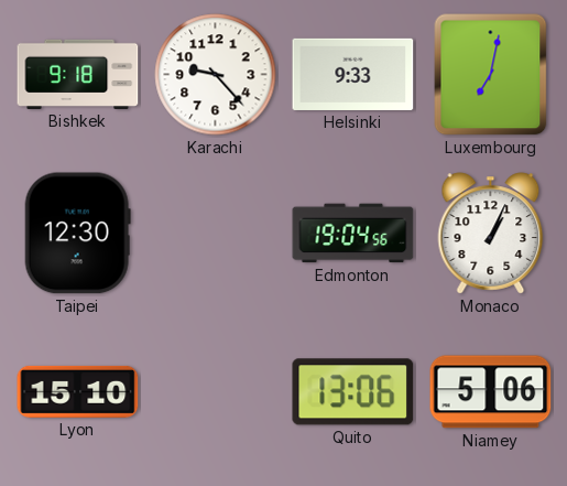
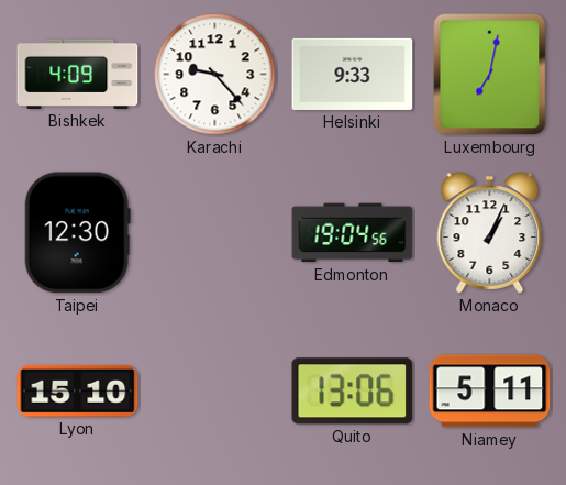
Bishkek: 9:18 -> 4:09
Niamey: 5:06 -> 5:11
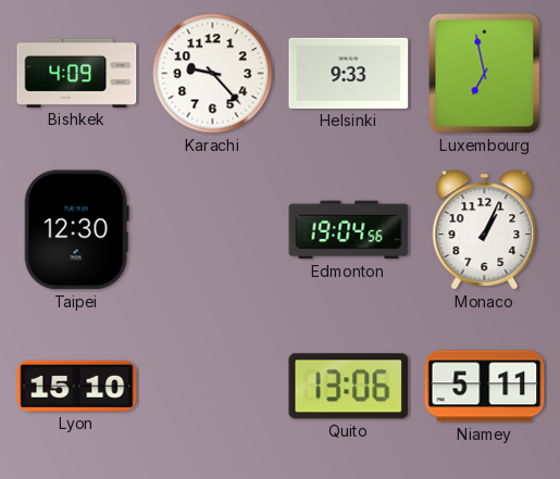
Luxembourg: 7:02 -> 6:58
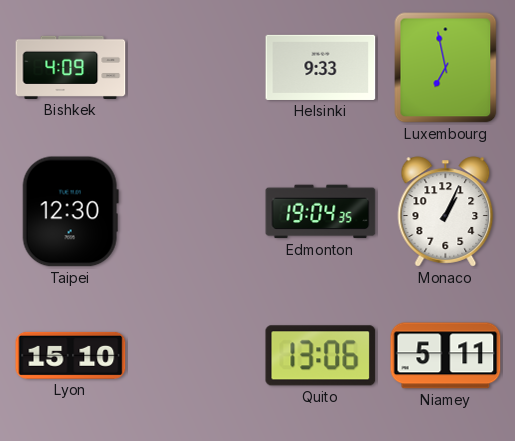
Karachi: 9:23 -> none
Edmonton: 19:04:56 -> 19:04:35
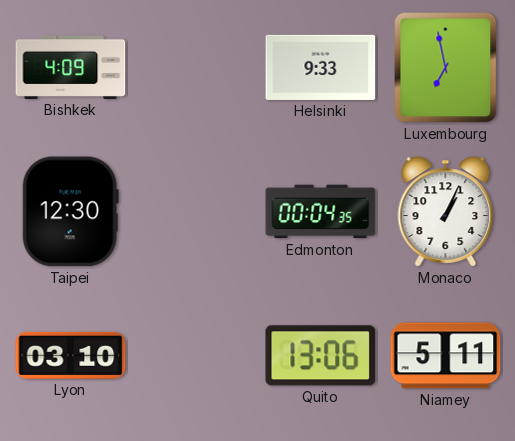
Edmonton: 19:04 -> 00:04
Lyon: 15:10 -> 03:10
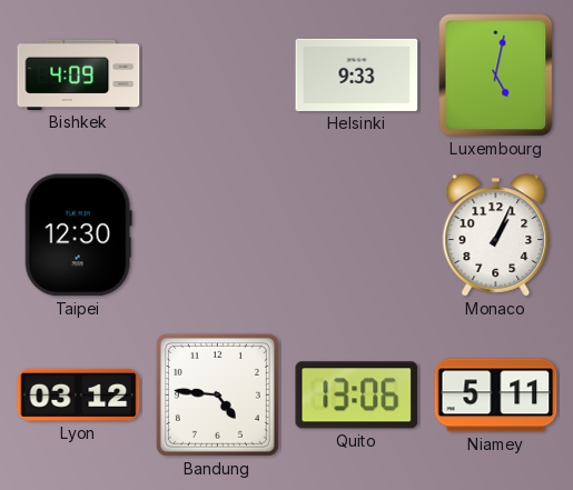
Luxembourg: 6:58 -> 5:02
Edmonton: 00:04 -> none
Lyon: 03:10 -> 03:12
Bandung: none -> 4:46
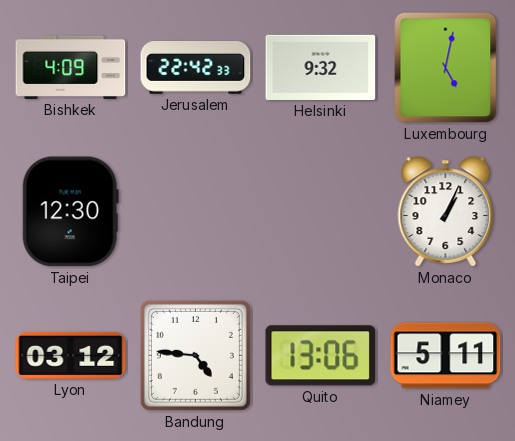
Jerusalem: none -> 22:42
Helsinki: 9:33 -> 9:32
